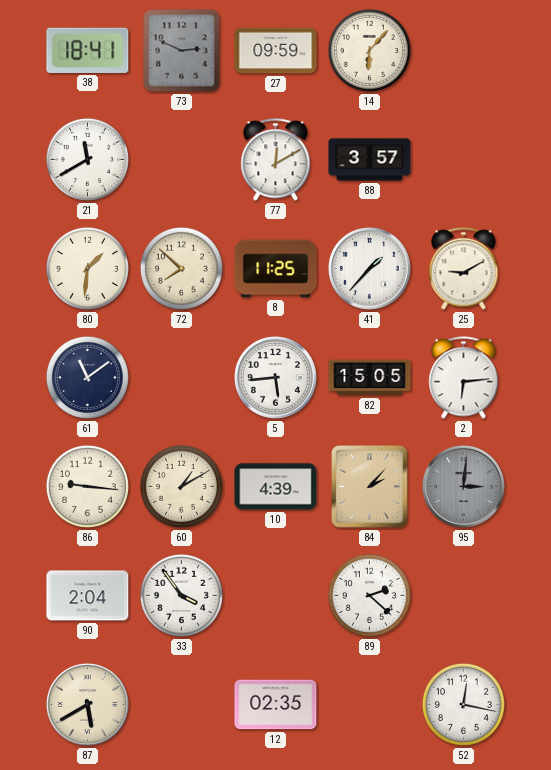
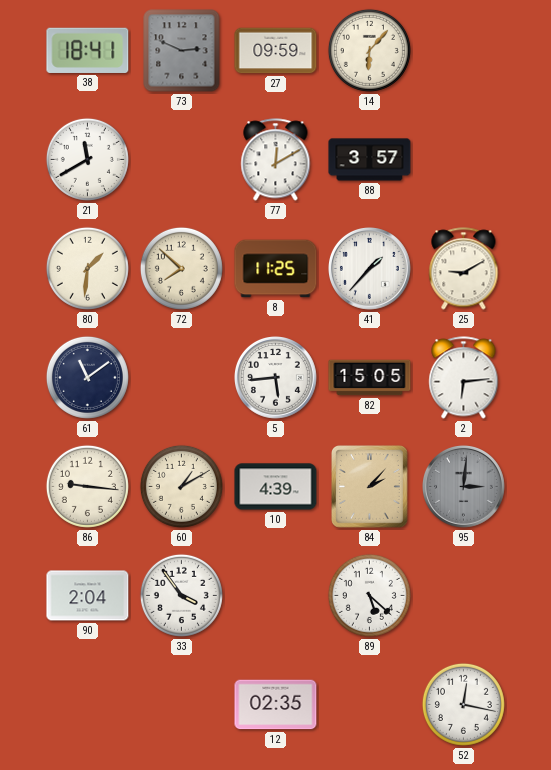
89: 2:22 -> 5:22
87: 5:40 -> none
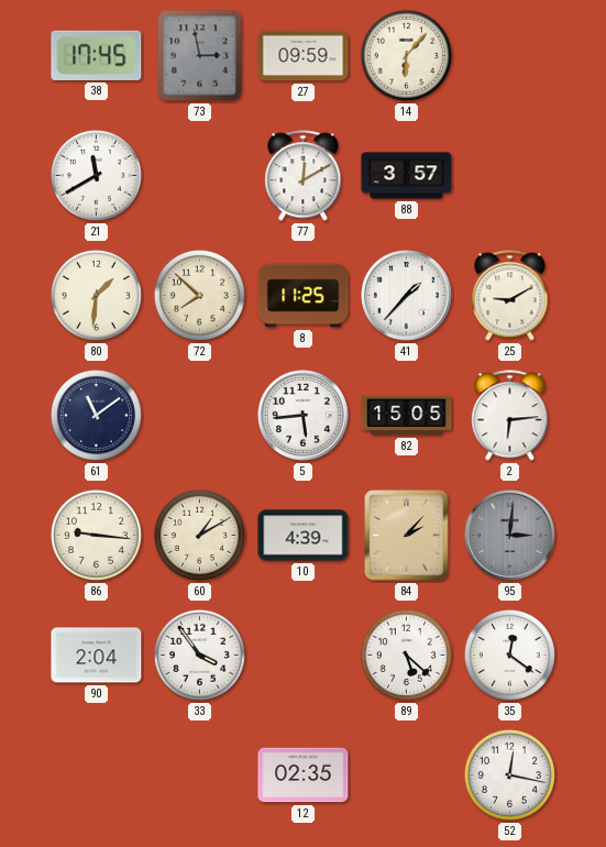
38: 18:41 -> 17:45
73: 2:49 -> 2:58
35: none -> 12:21
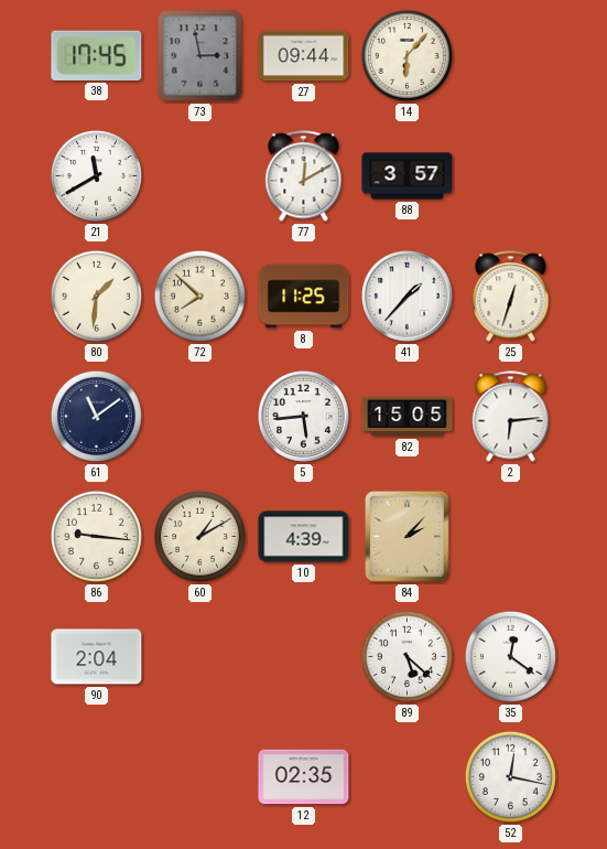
27: 09:59 -> 09:44
25: 9:10 -> 12:33
95: 3:01 -> none
33: 3:54 -> none
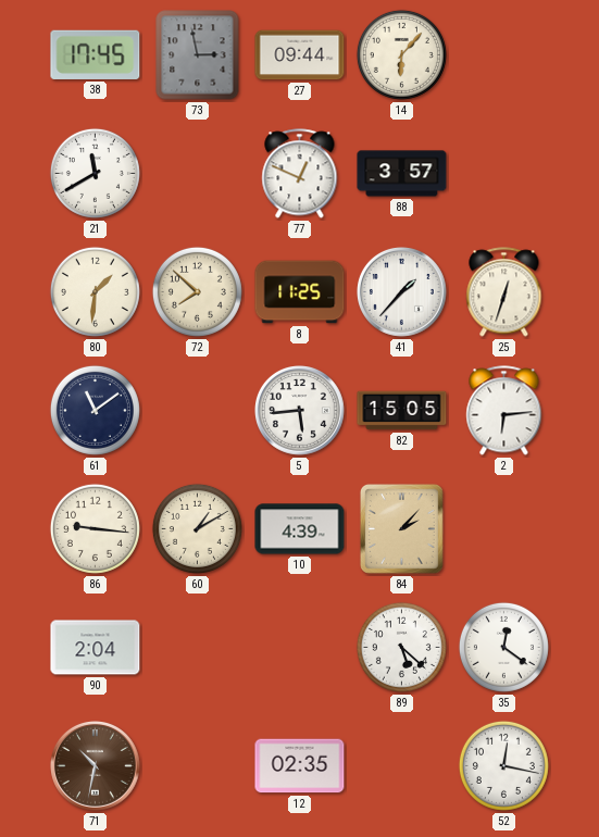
77: 12:10 -> 12:49
71: none -> 10:32
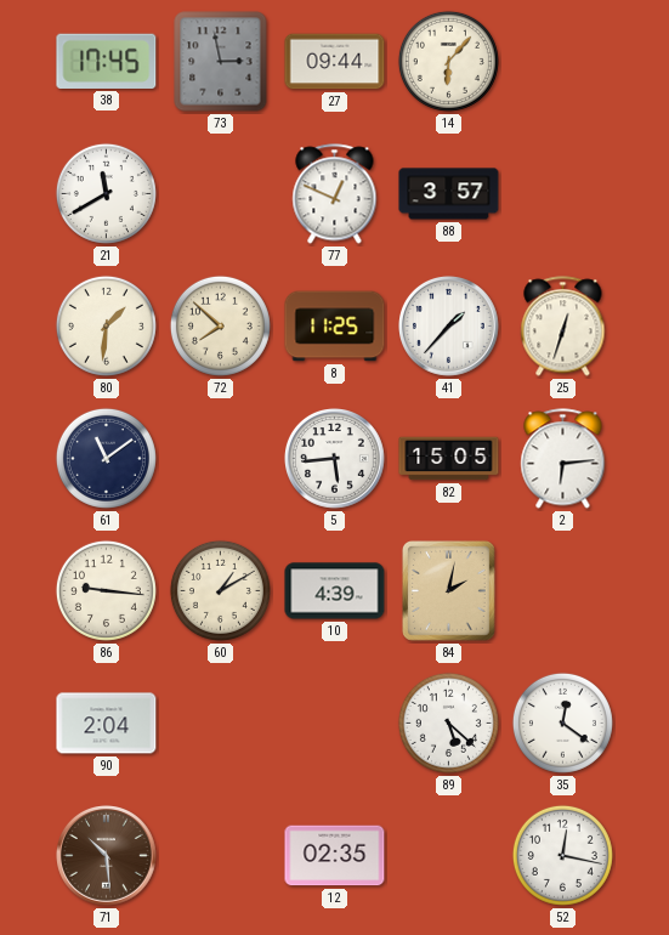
84: 2:07 -> 2:02
71: 10:32 -> 10:29
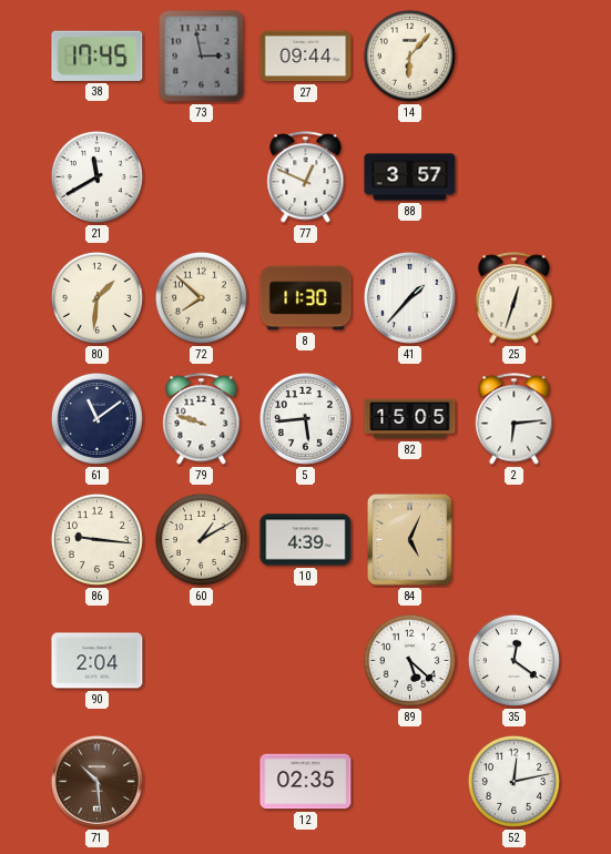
8: 11:25 -> 11:30
79: none -> 9:48
84: 2:02 -> 5:04
52: 12:17 -> 12:13
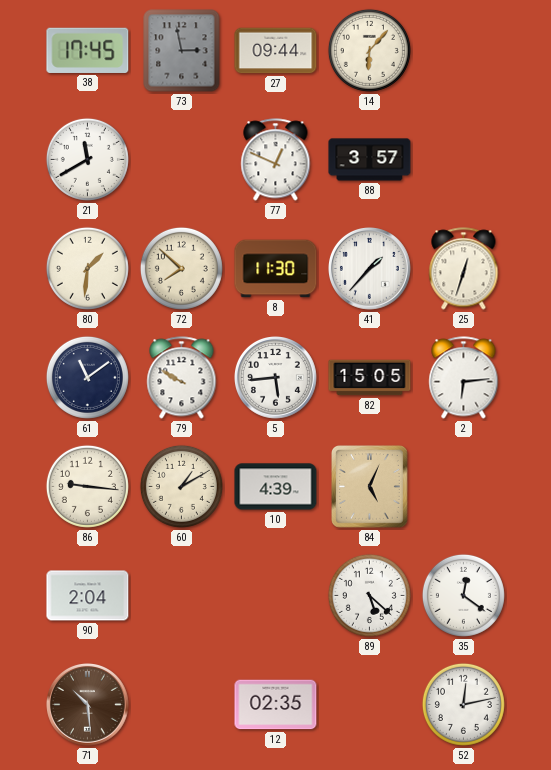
79: 9:48 -> 9:50
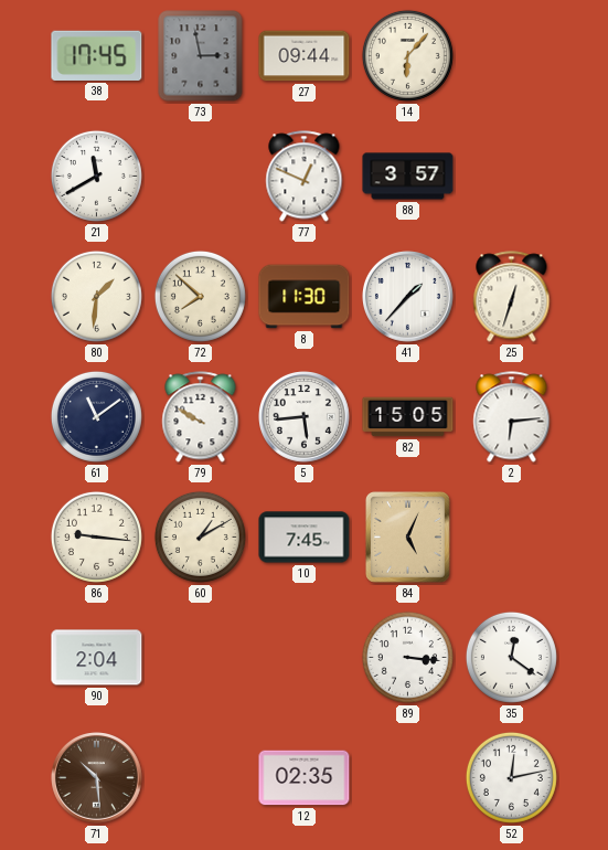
10: 4:39 -> 7:45
89: 5:22 -> 3:16
